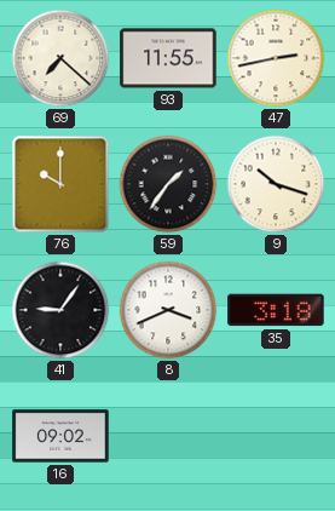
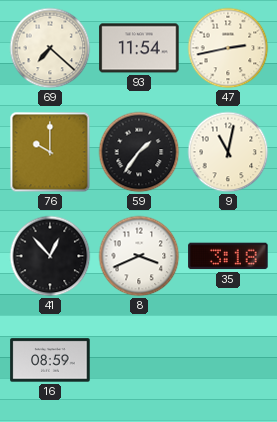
93: 11:55 -> 11:54
9: 10:18 -> 11:02
41: 9:06 -> 12:53
16: 09:02 -> 08:59
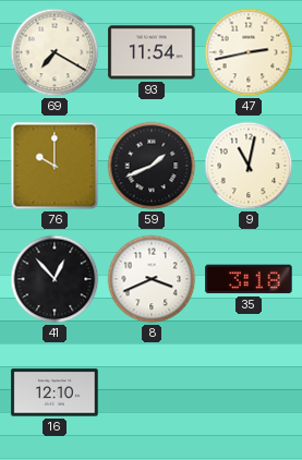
69: 7:22 -> 7:20
59: 1:36 -> 1:41
16: 08:59 -> 12:10
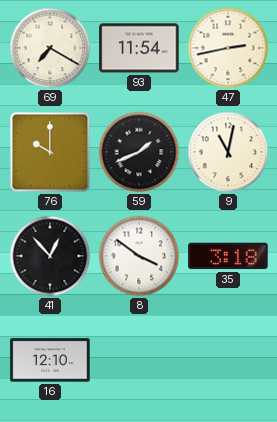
8: 3:41 -> 3:51
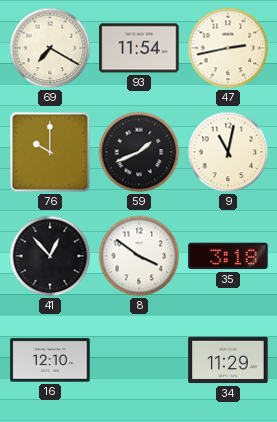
34: none -> 11:29
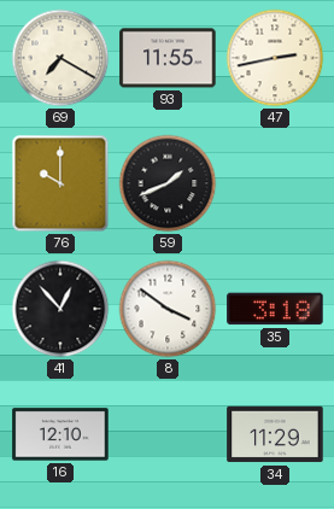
93: 11:54 -> 11:55
9: 11:02 -> none
